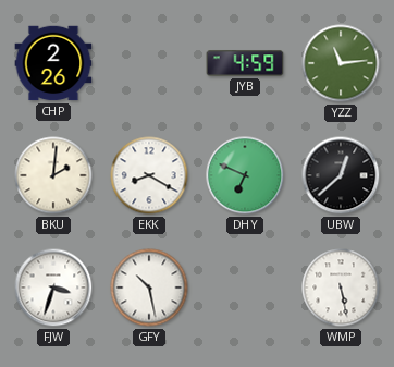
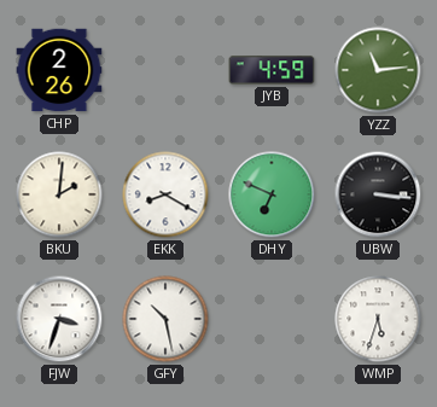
UBW: 12:38 -> 3:16
WMP: 5:28 -> 5:33
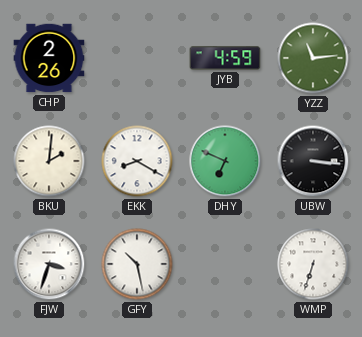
WMP: 5:33 -> 6:33
